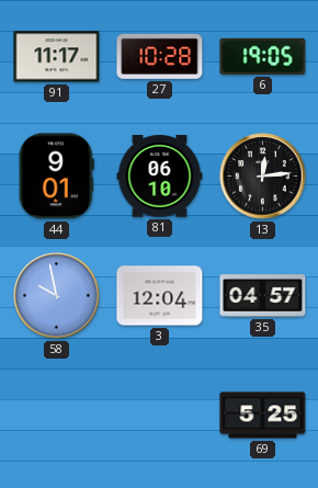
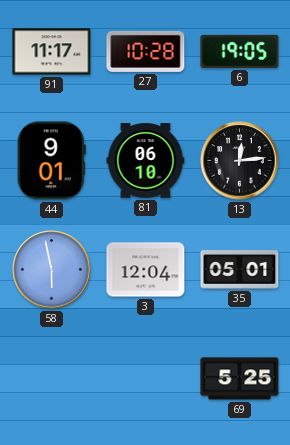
58: 9:58 -> 5:58
35: 04:57 -> 05:01
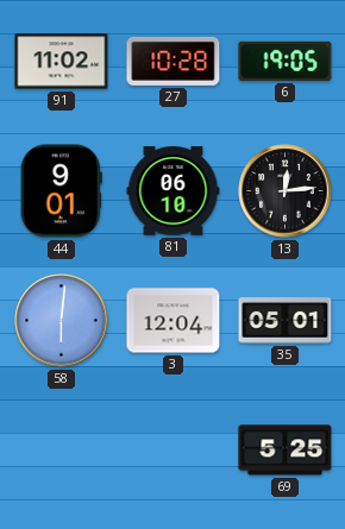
91: 11:17 -> 11:02
58: 5:58 -> 6:01
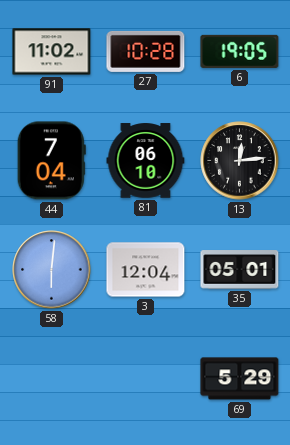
44: 9:01 -> 7:04
69: 5:25 -> 5:29
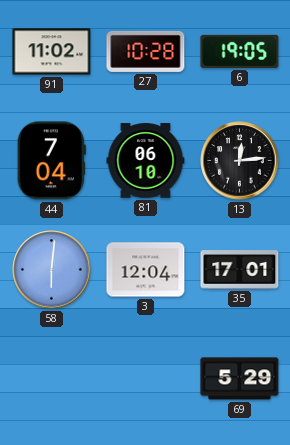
35: 05:01 -> 17:01
